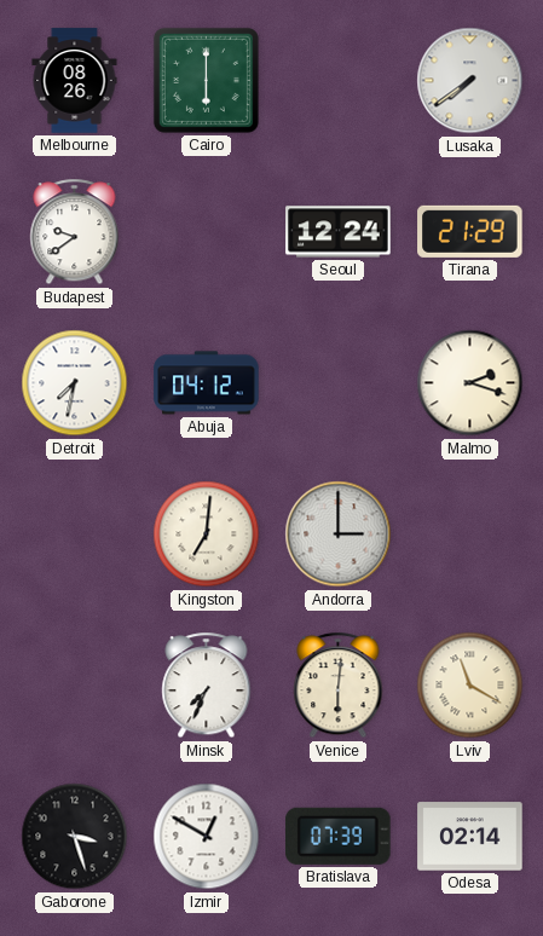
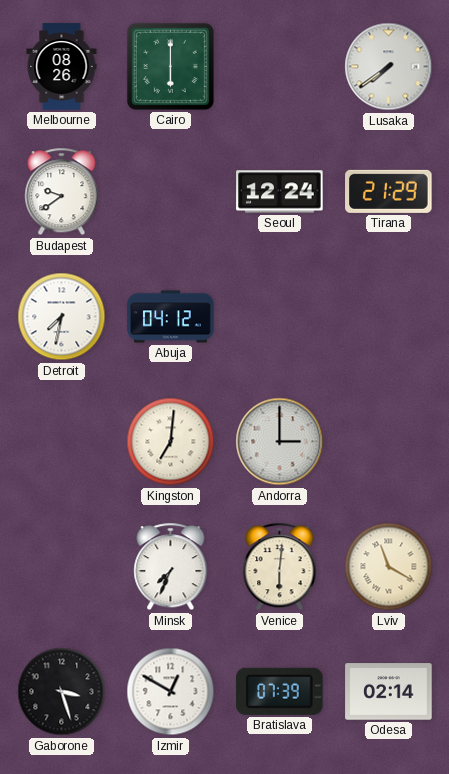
Malmo: 2:18 -> none
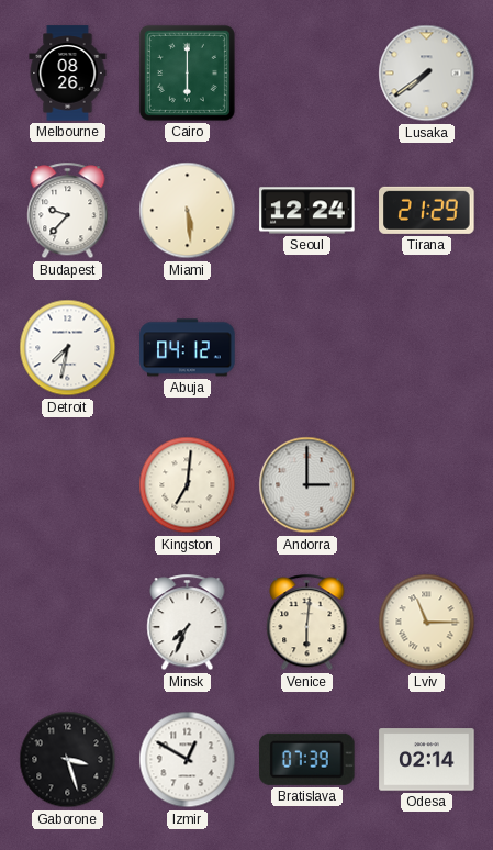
Budapest: 9:39 -> 9:37
Miami: none -> 5:29
Lviv: 11:20 -> 11:15
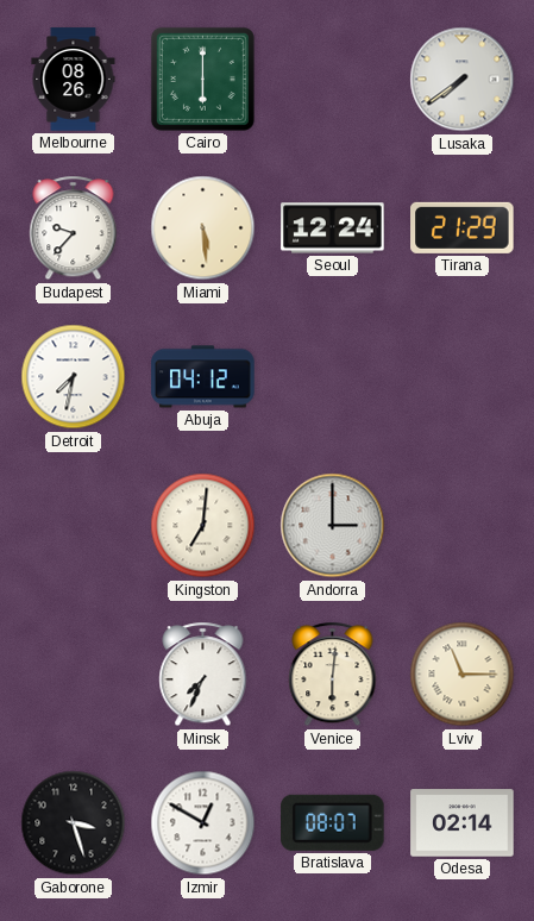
Bratislava: 07:39 -> 08:07
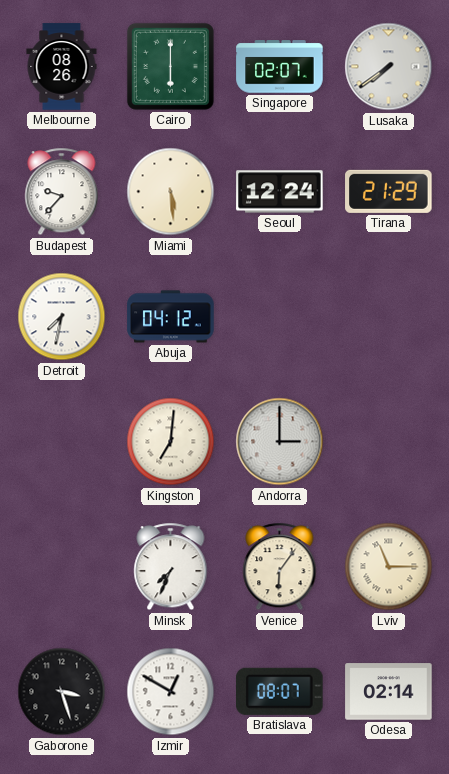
Singapore: none -> 02:07
Venice: 6:01 -> 6:06
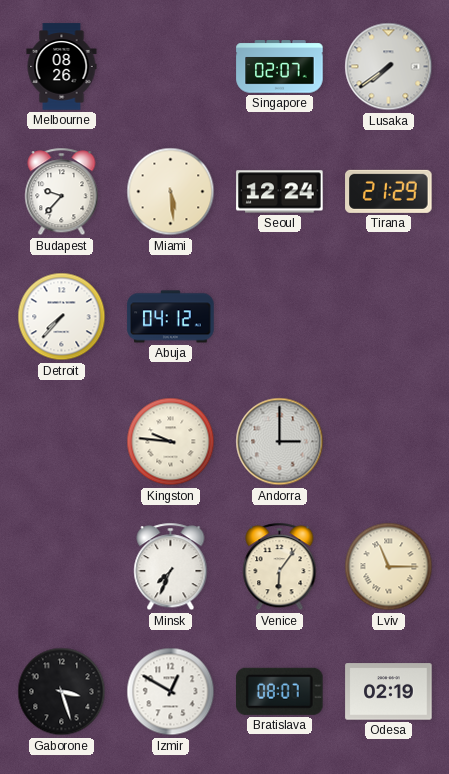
Cairo: 6:00 -> none
Detroit: 7:32 -> 7:37
Kingston: 7:01 -> 9:46
Odesa: 02:14 -> 02:19
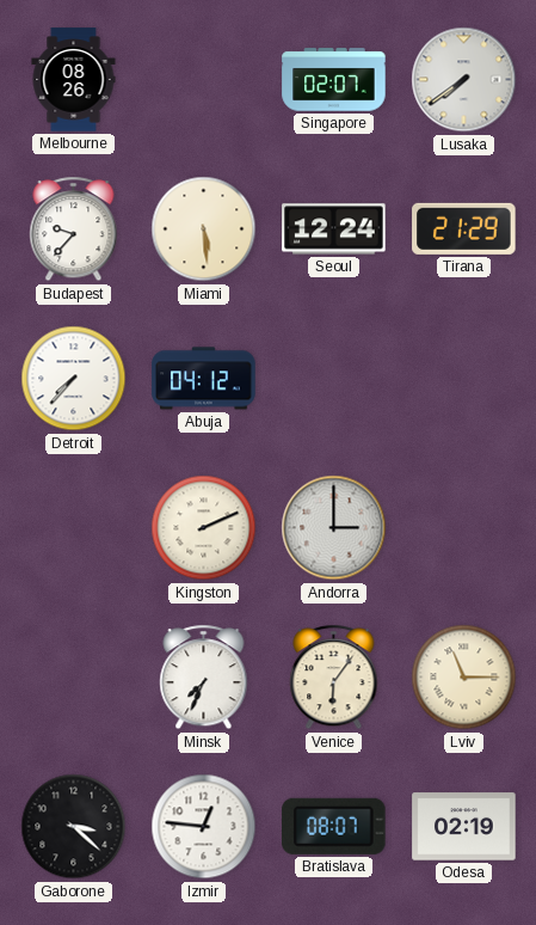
Kingston: 9:46 -> 2:11
Gaborone: 3:27 -> 3:22
Izmir: 12:50 -> 12:46
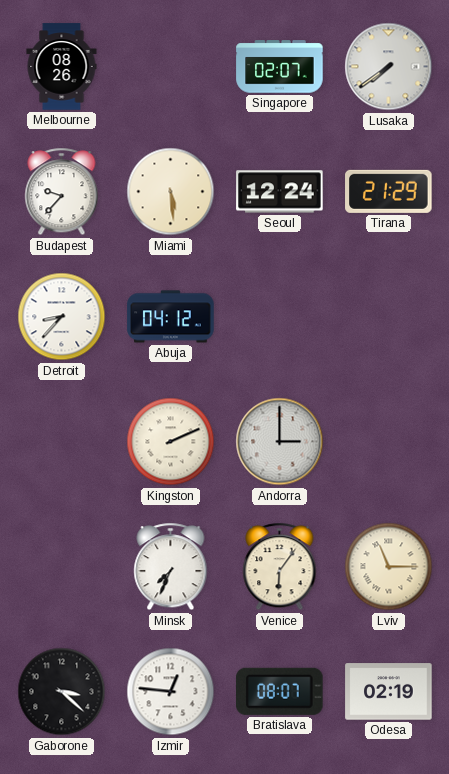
Detroit: 7:37 -> 8:37
